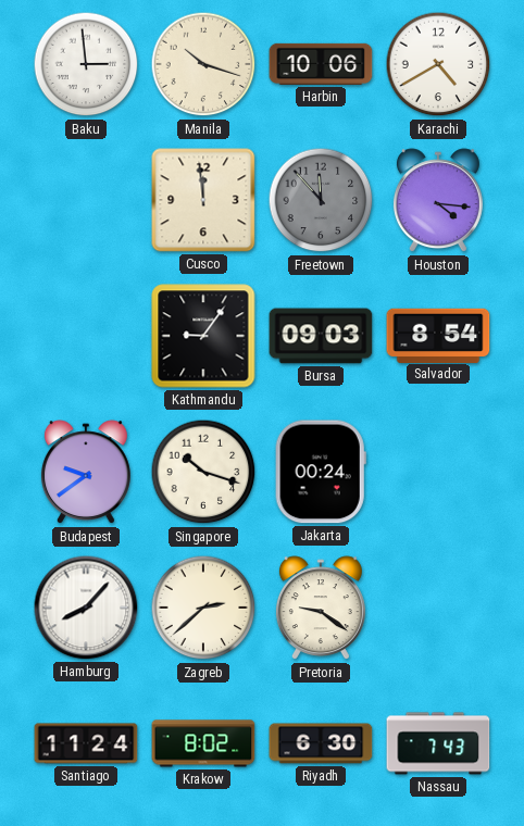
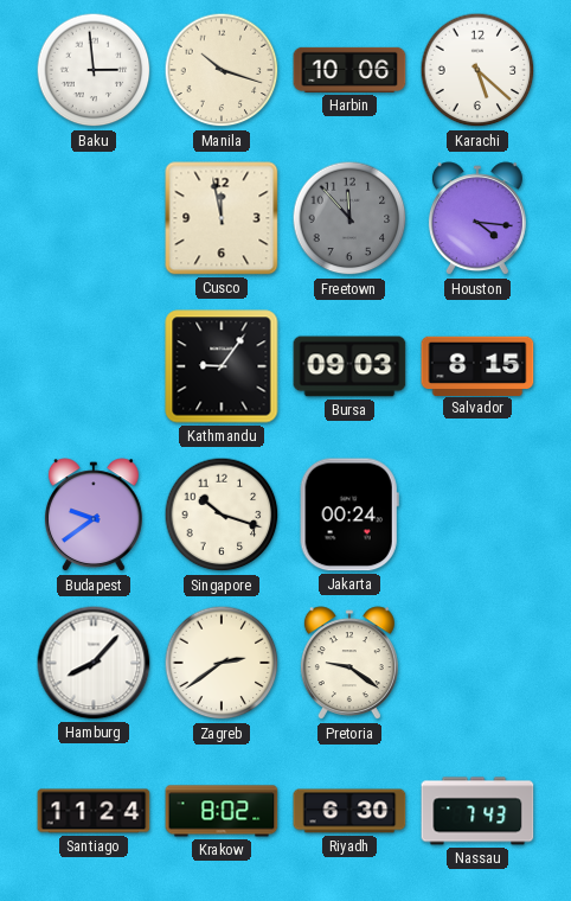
Karachi: 4:40 -> 5:22
Cusco: 11:59 -> 11:58
Salvador: 8:54 -> 8:15
Zagreb: 2:38 -> 2:39
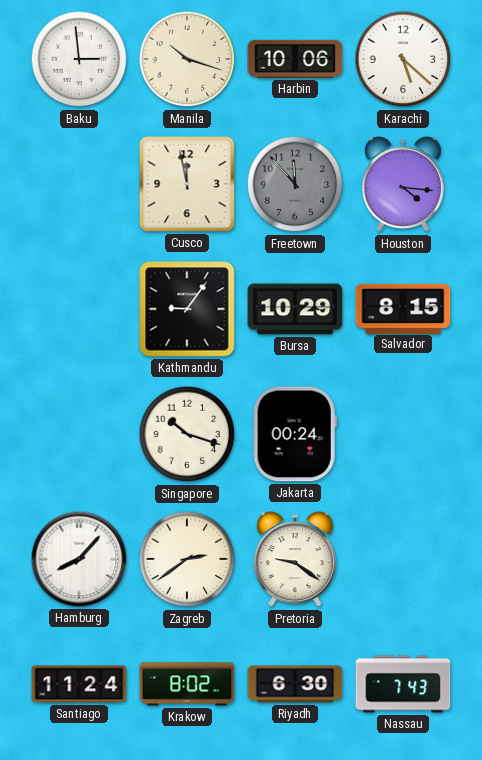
Bursa: 09:03 -> 10:29
Budapest: 9:39 -> none
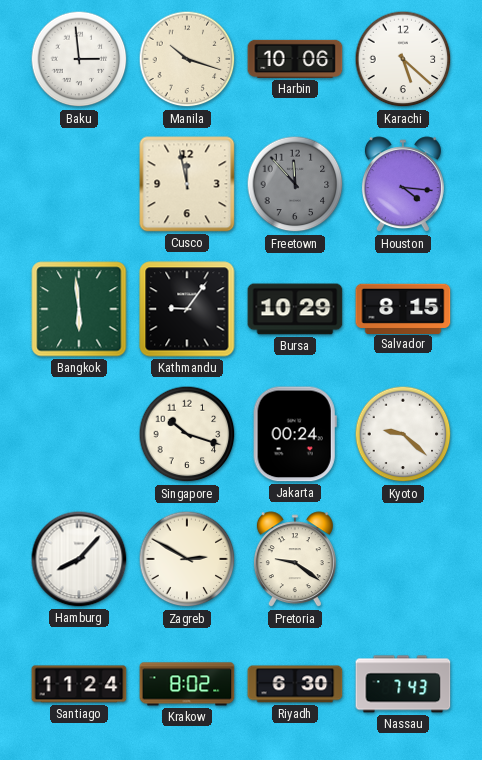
Bangkok: none -> 5:59
Kyoto: none -> 9:22
Zagreb: 2:39 -> 2:50
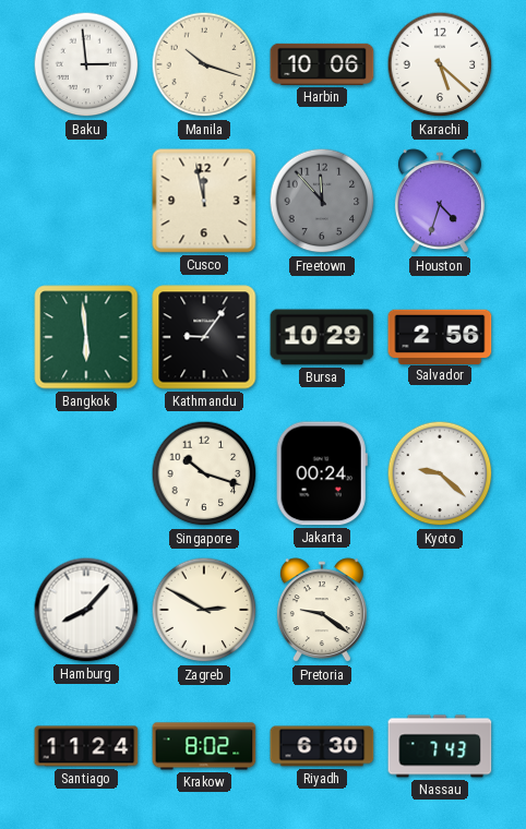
Houston: 4:16 -> 4:33
Salvador: 8:15 -> 2:56
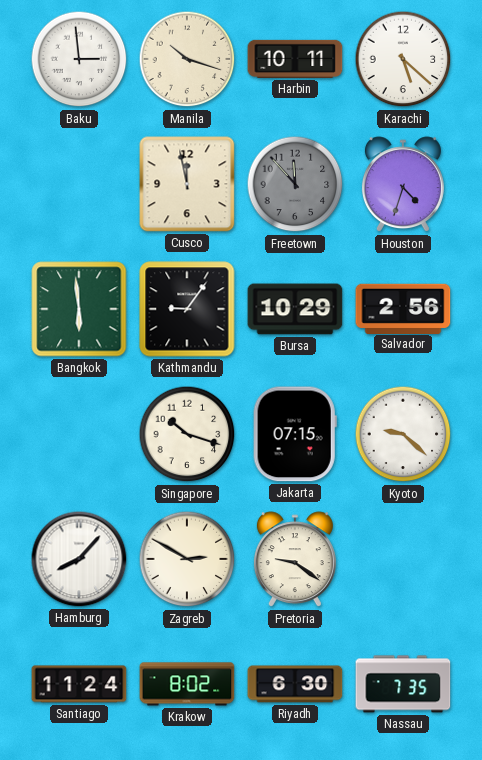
Harbin: 10:06 -> 10:11
Jakarta: 00:24 -> 07:15
Nassau: 7:43 -> 7:35
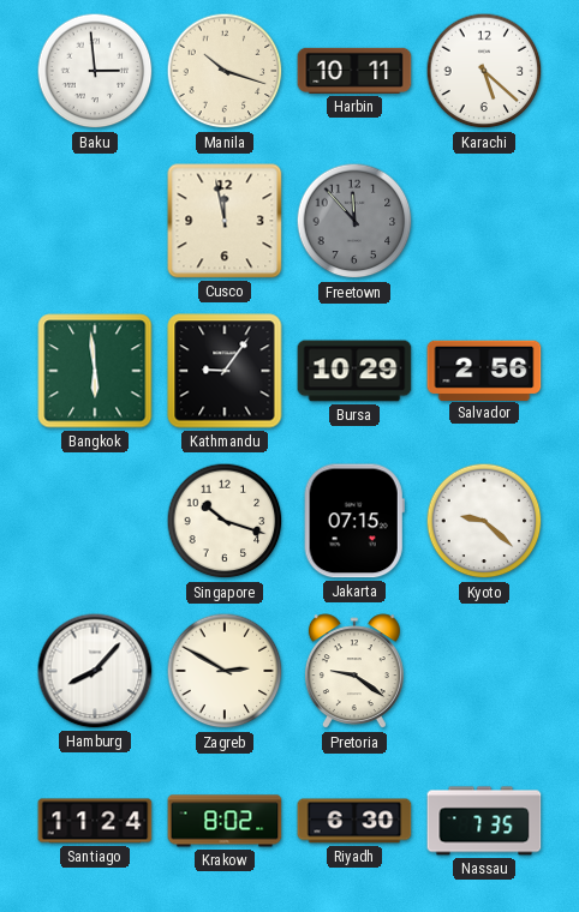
Houston: 4:33 -> none
